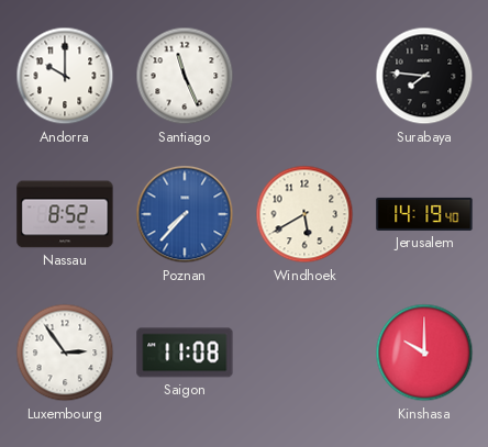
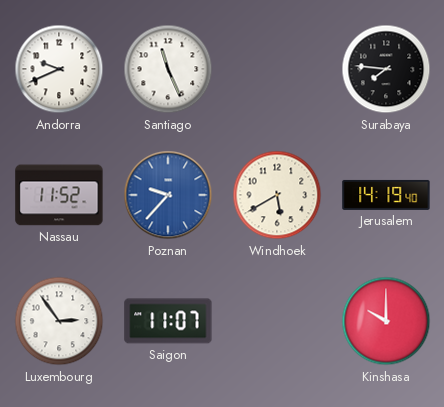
Andorra: 10:00 -> 9:41
Nassau: 8:52 -> 11:52
Poznan: 7:37 -> 9:37
Saigon: 11:08 -> 11:07
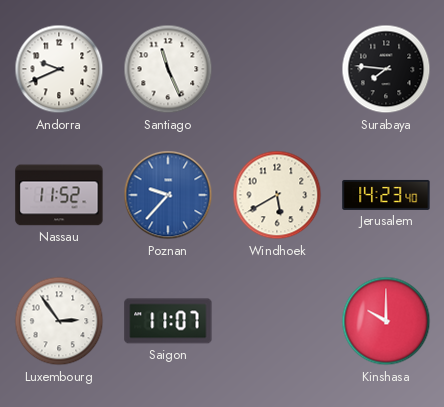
Jerusalem: 14:19 -> 14:23
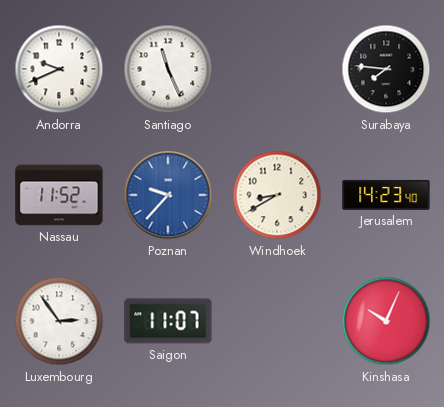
Windhoek: 5:40 -> 8:40
Kinshasa: 10:00 -> 10:04
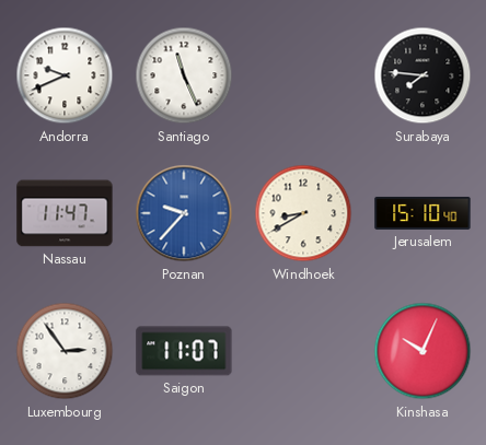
Nassau: 11:52 -> 11:47
Jerusalem: 14:23 -> 15:10
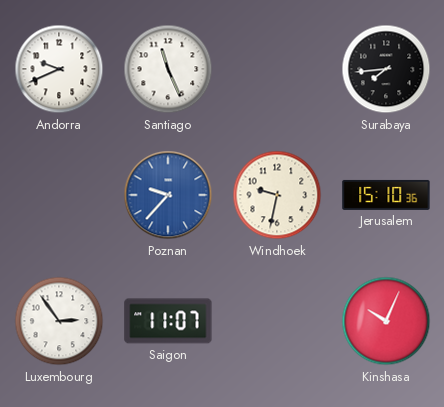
Surabaya: 7:46 -> 7:44
Nassau: 11:47 -> none
Windhoek: 8:40 -> 9:32
Jerusalem: 15:10:40 -> 15:10:36
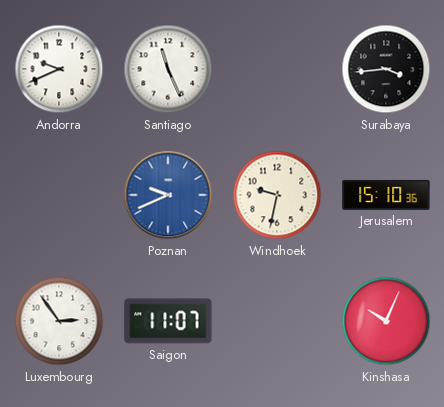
Surabaya: 7:44 -> 3:44
Poznan: 9:37 -> 9:41
